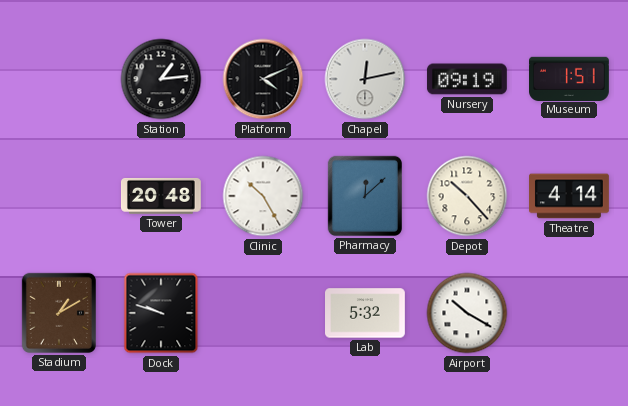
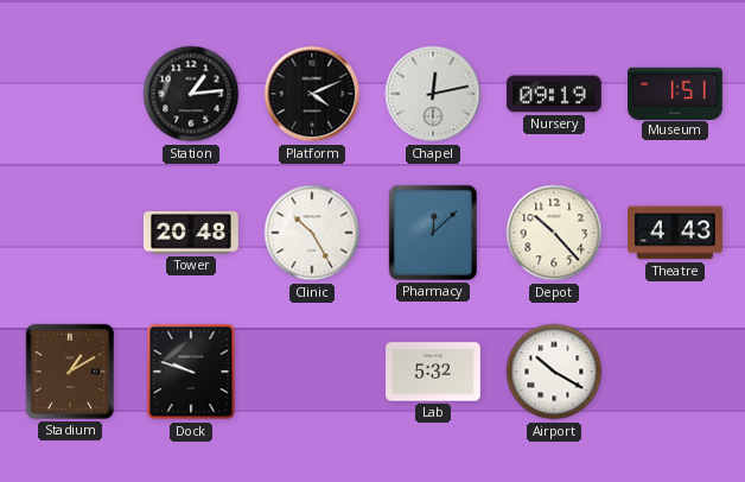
Theatre: 4:14 -> 4:43
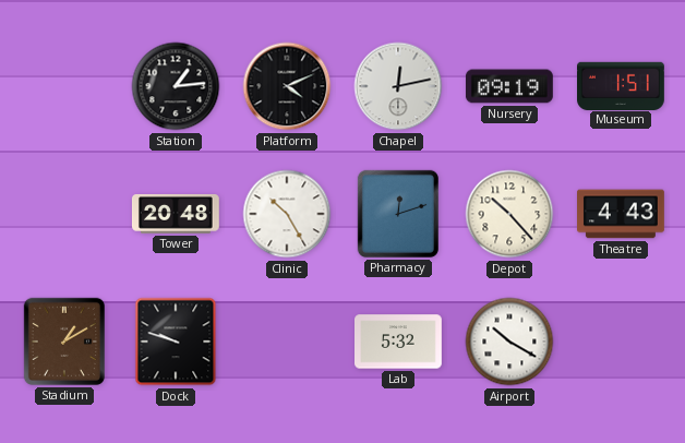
Pharmacy: 12:08 -> 12:12
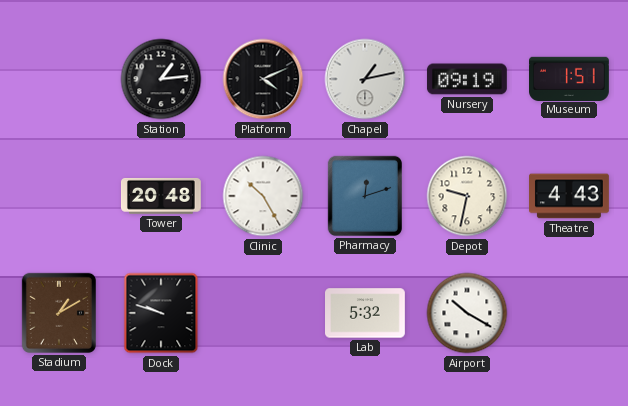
Chapel: 12:13 -> 1:13
Depot: 10:23 -> 9:32
